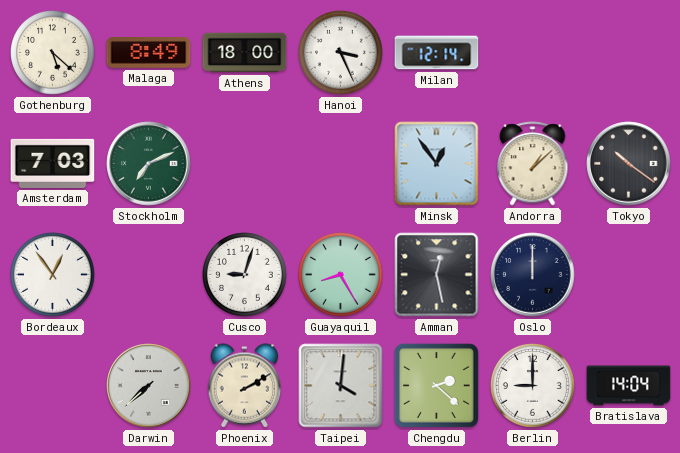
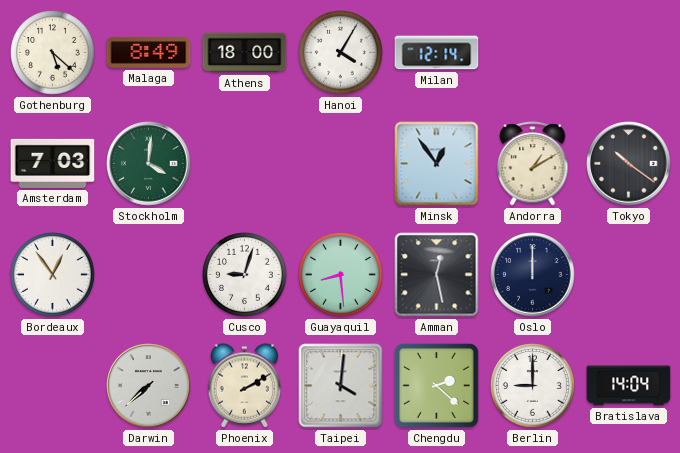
Hanoi: 3:26 -> 4:05
Stockholm: 7:11 -> 4:01
Andorra: 1:08 -> 1:10
Guayaquil: 8:25 -> 8:29
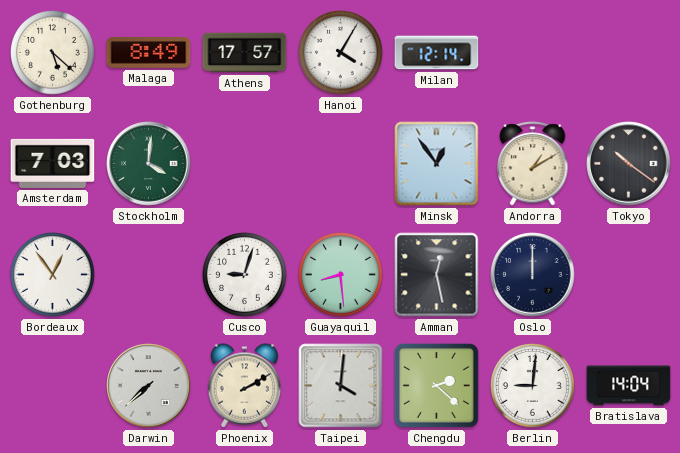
Athens: 18:00 -> 17:57
Berlin: 9:00 -> 9:01
